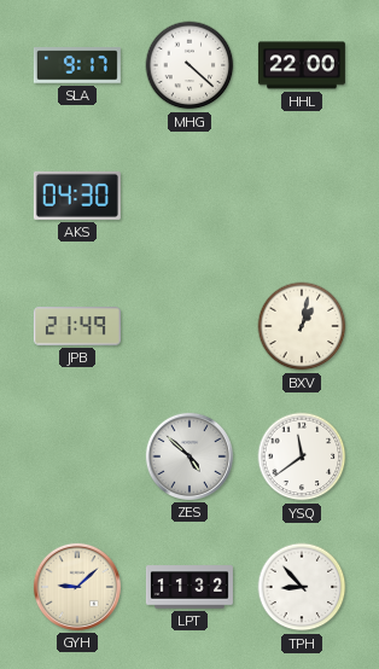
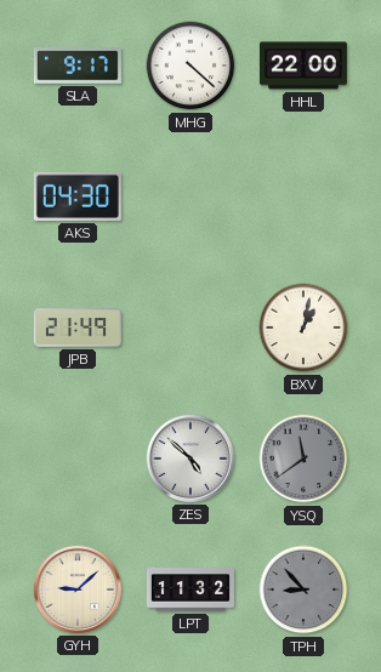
YSQ dial: white -> grey
TPH dial: white -> grey
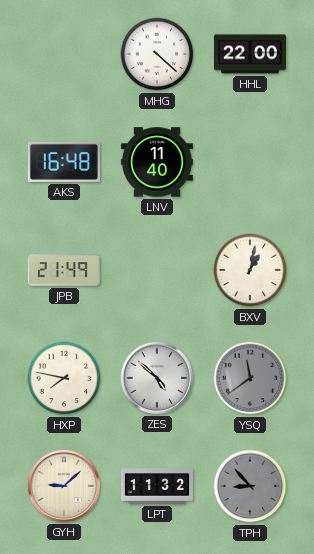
SLA: 9:17 -> none
AKS: 04:30 -> 16:48
LNV: none -> 11:40
HXP: none -> 7:47
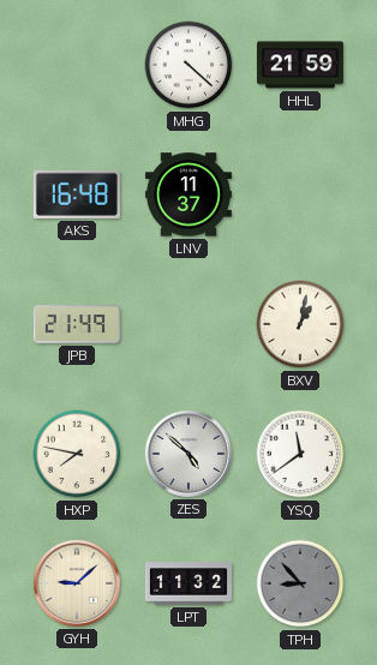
HHL: 22:00 -> 21:59
LNV: 11:40 -> 11:37
YSQ dial: grey -> white
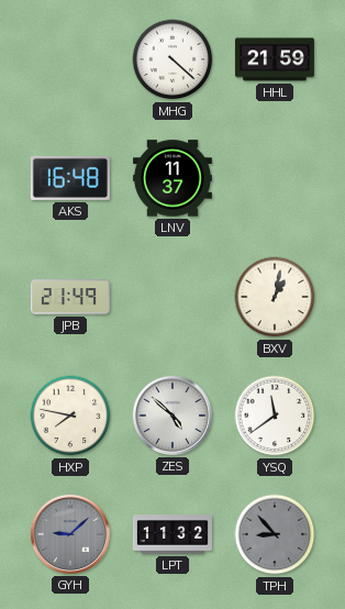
GYH dial: cream -> grey
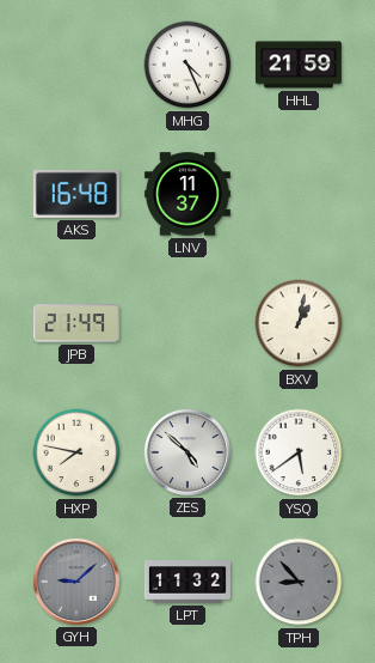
MHG: 4:22 -> 4:26
YSQ: 11:39 -> 5:39
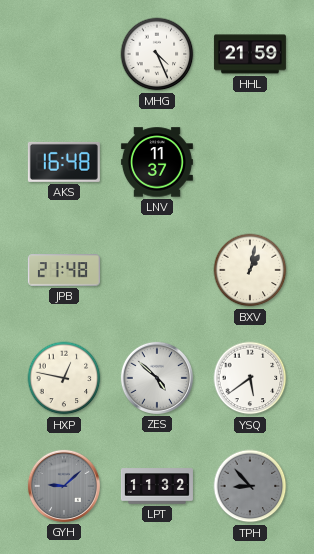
JPB: 21:49 -> 21:48
HXP: 7:47 -> 12:47
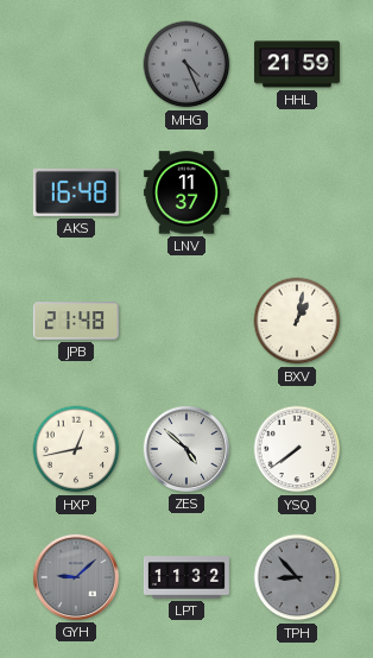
MHG dial: white -> grey
HXP: 12:47 -> 12:43
YSQ: 5:39 -> 7:39
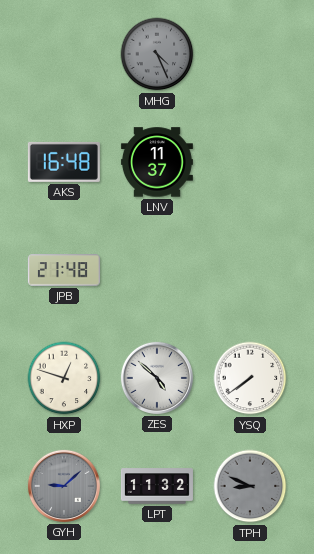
HHL: 21:59 -> none
BXV: 1:02 -> none
HXP: 12:43 -> 12:48
TPH: 8:53 -> 8:49
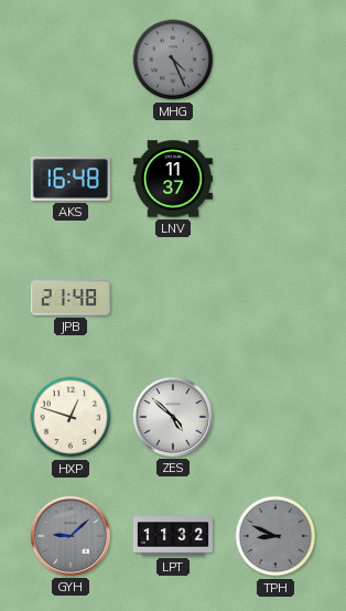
YSQ: 7:39 -> none
